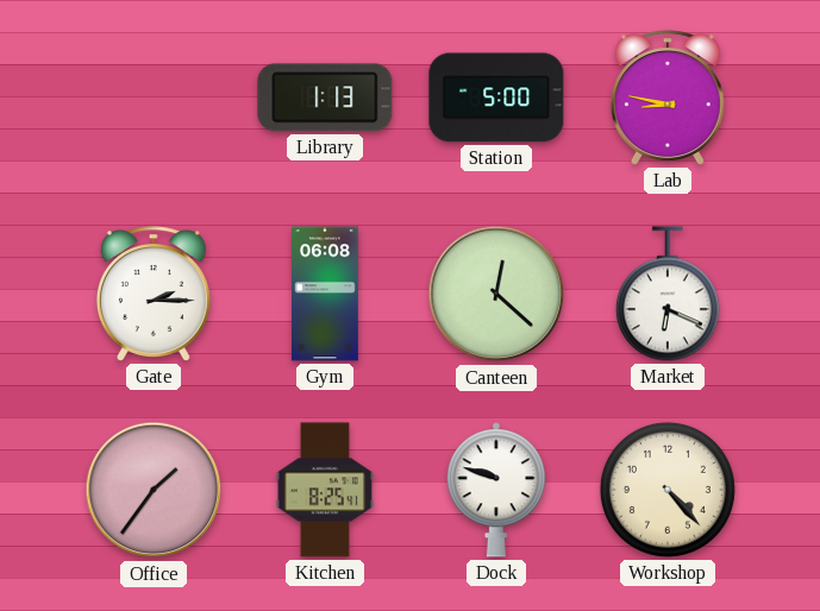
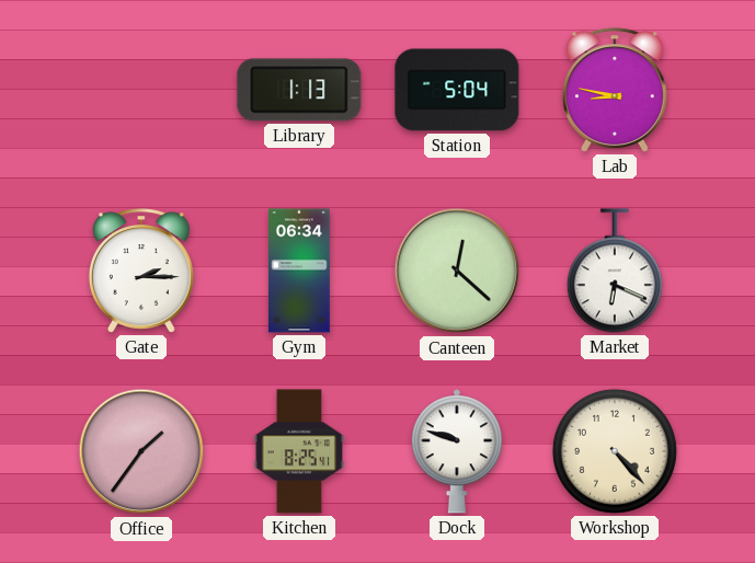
Station: 5:00 -> 5:04
Gym: 06:08 -> 06:34
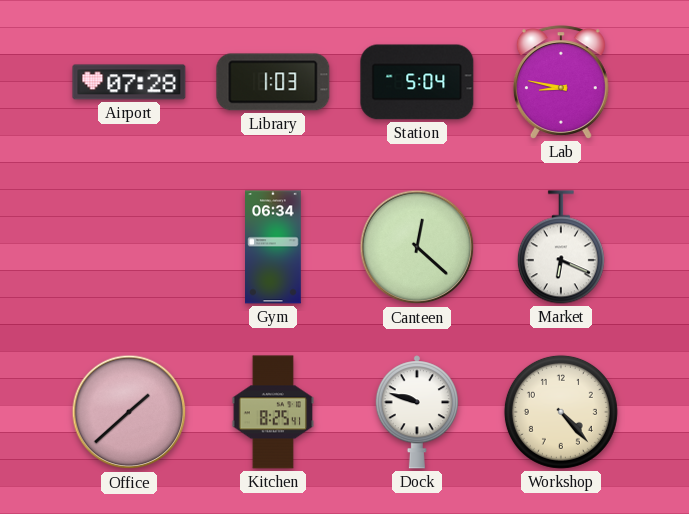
Airport: none -> 07:28
Library: 1:13 -> 1:03
Gate: 2:15 -> none
Office: 1:36 -> 1:38
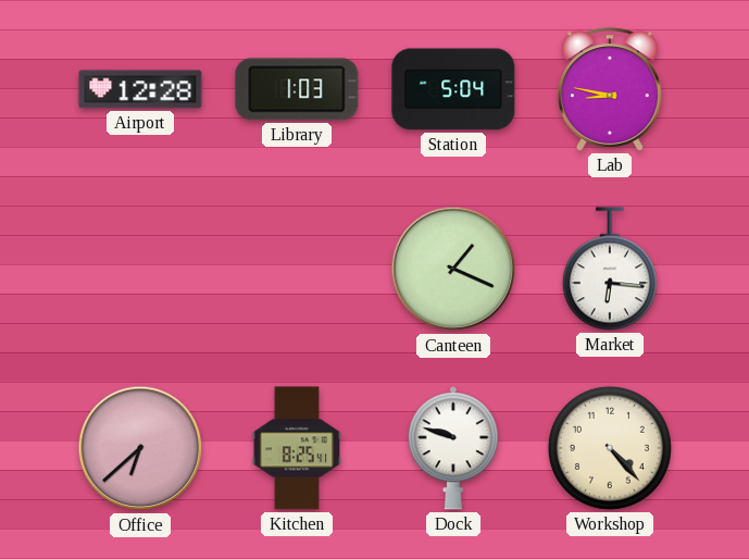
Airport: 07:28 -> 12:28
Gym: 06:34 -> none
Canteen: 12:22 -> 1:19
Market: 6:19 -> 6:16
Office: 1:38 -> 6:38
